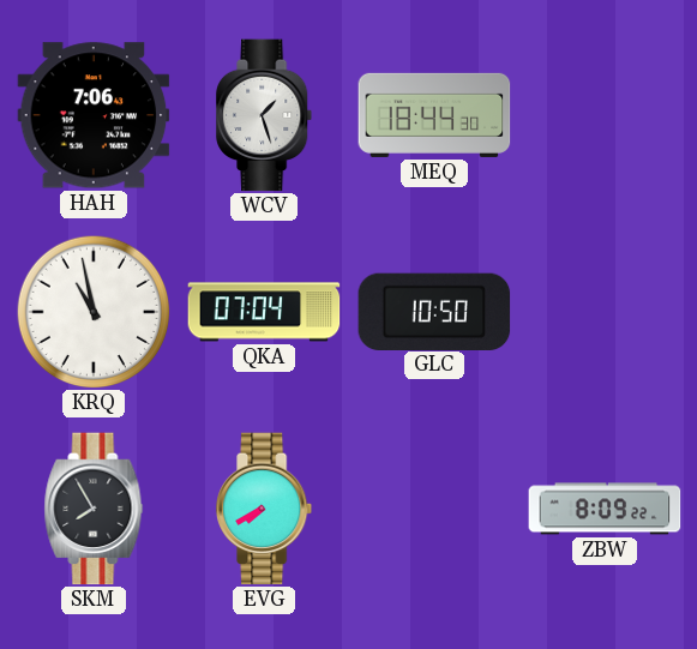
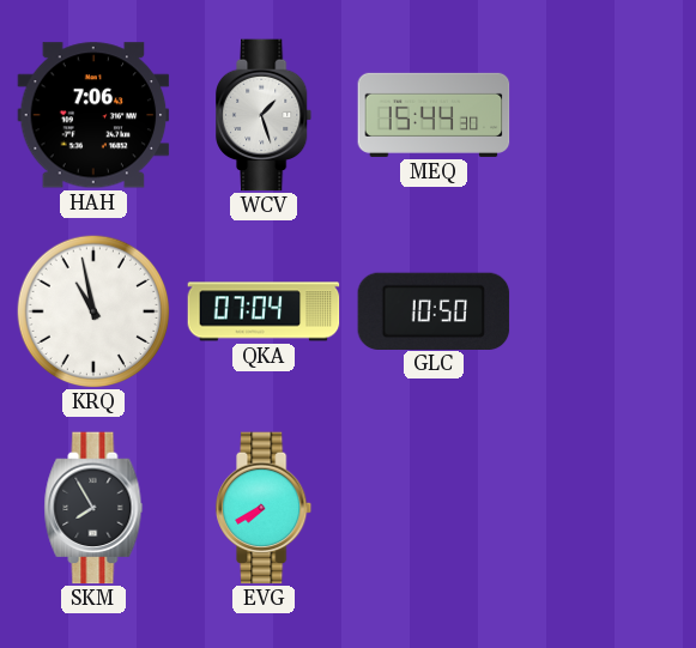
MEQ: 18:44 -> 15:44
ZBW: 8:09 -> none
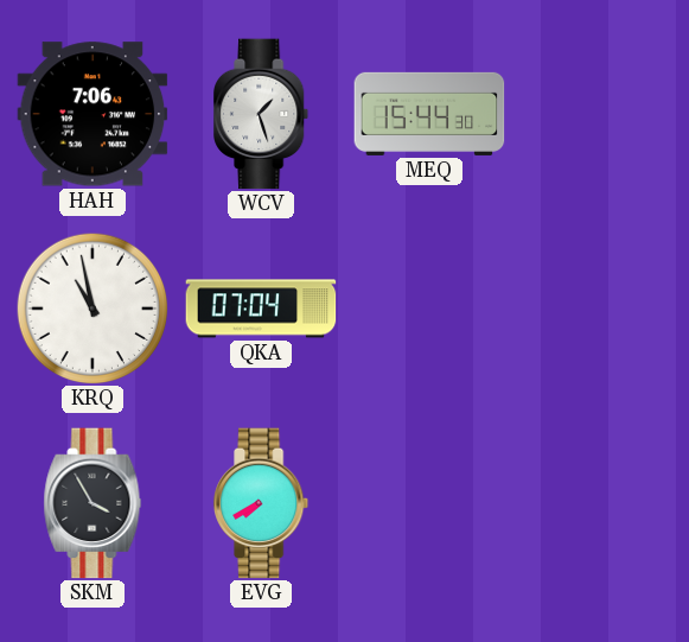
GLC: 10:50 -> none
SKM: 7:55 -> 3:55
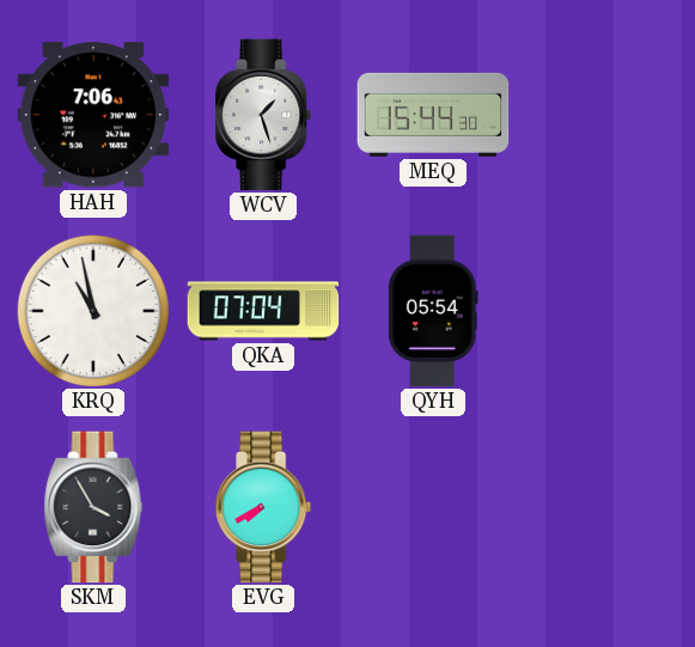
QYH: none -> 05:54
